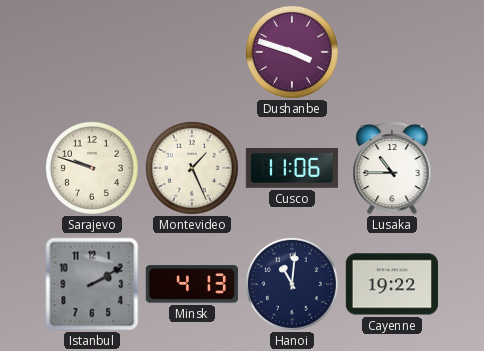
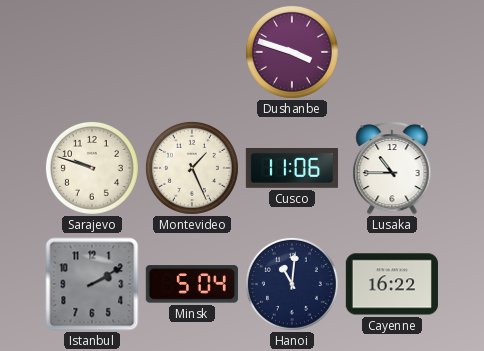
Minsk: 4:13 -> 5:04
Cayenne: 19:22 -> 16:22
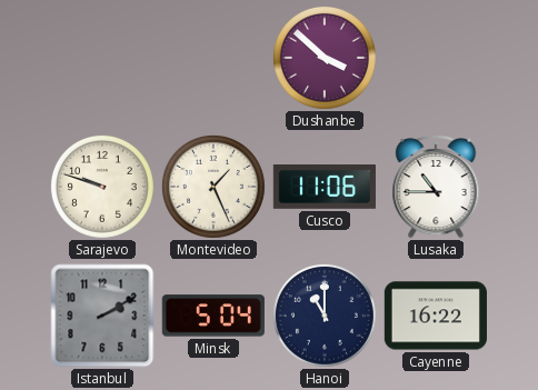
Dushanbe: 3:48 -> 3:52
Hanoi: 11:01 -> 11:00
